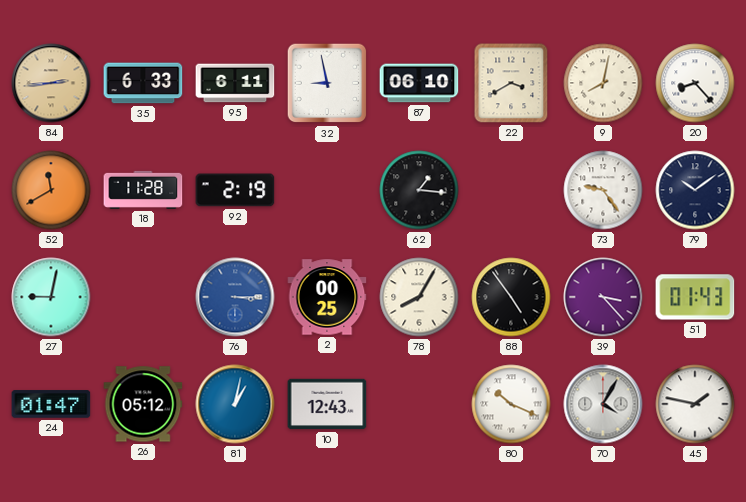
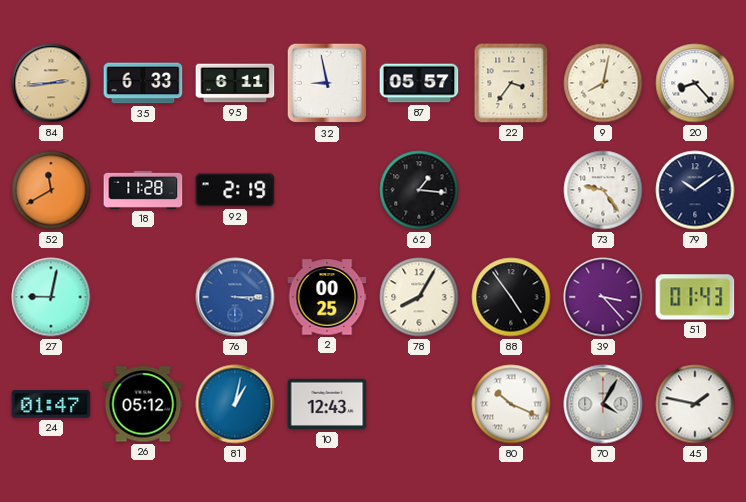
87: 06:10 -> 05:57
22: 3:40 -> 3:36
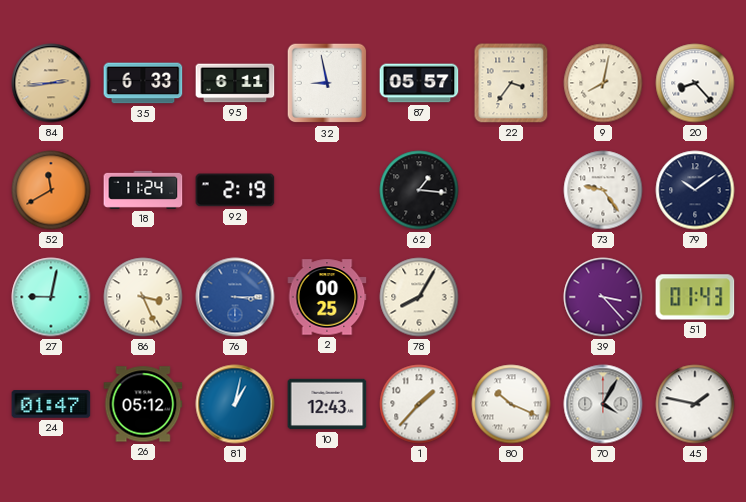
18: 11:28 -> 11:24
86: none -> 3:26
88: 4:54 -> none
1: none -> 1:37
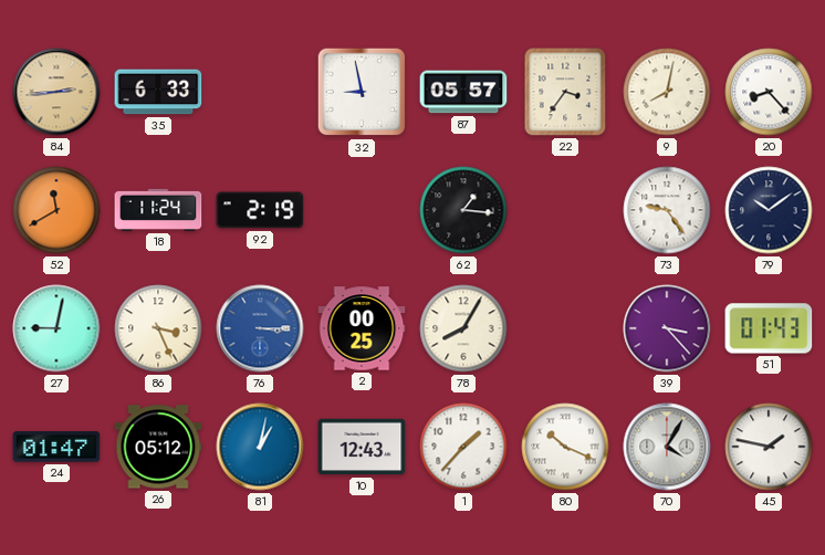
95: 6:11 -> none
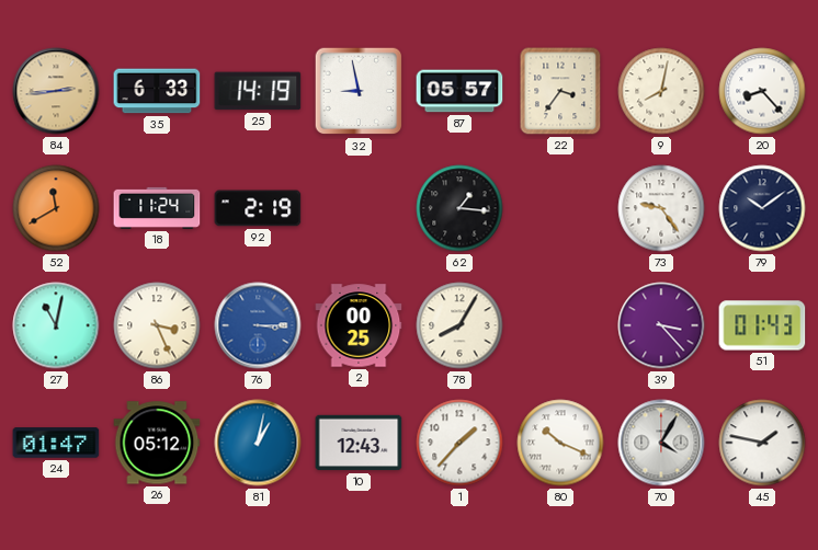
25: none -> 14:19
27: 9:02 -> 11:02
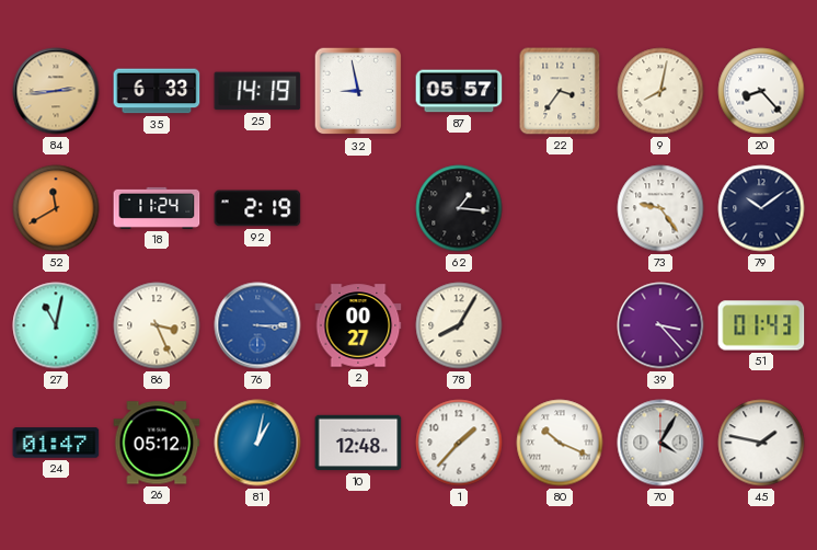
2: 00:25 -> 00:27
10: 12:43 -> 12:48
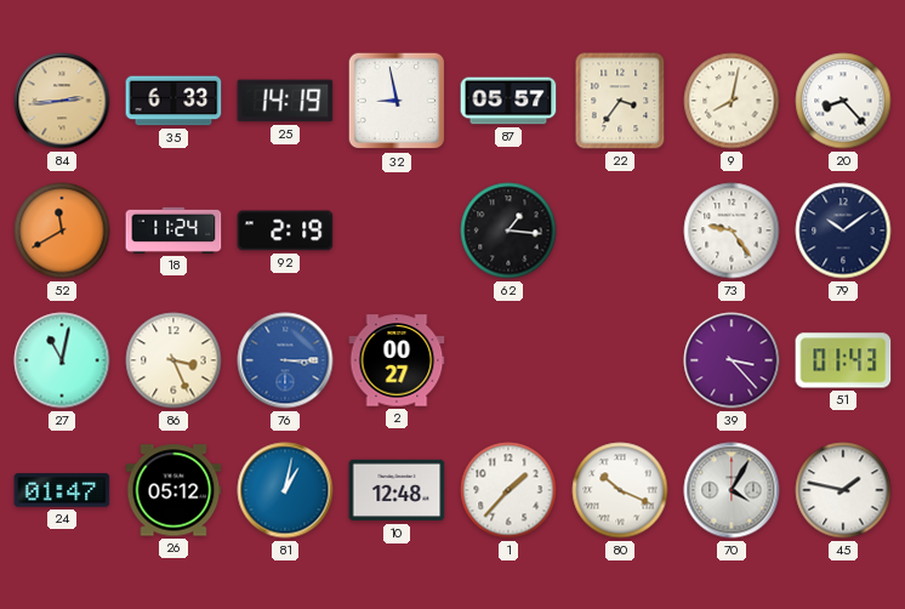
78: 8:05 -> none
